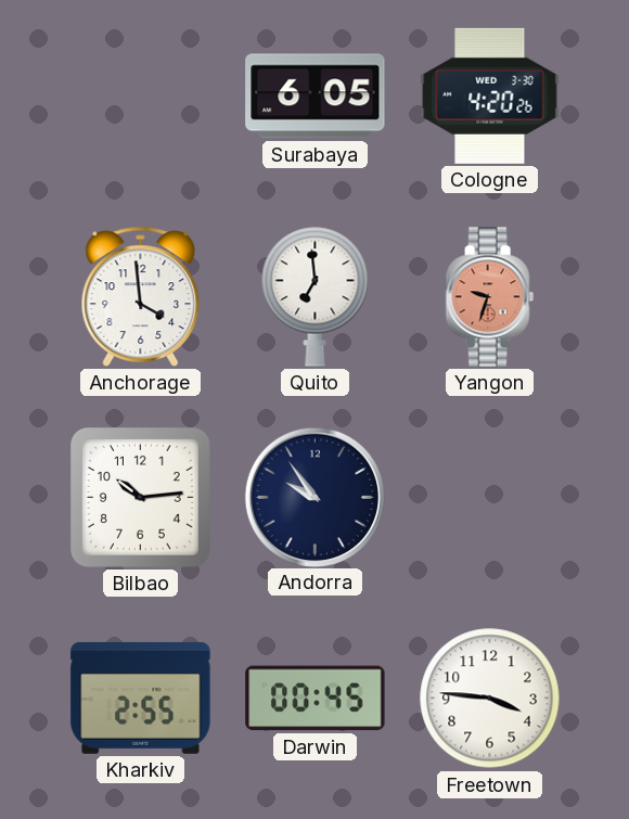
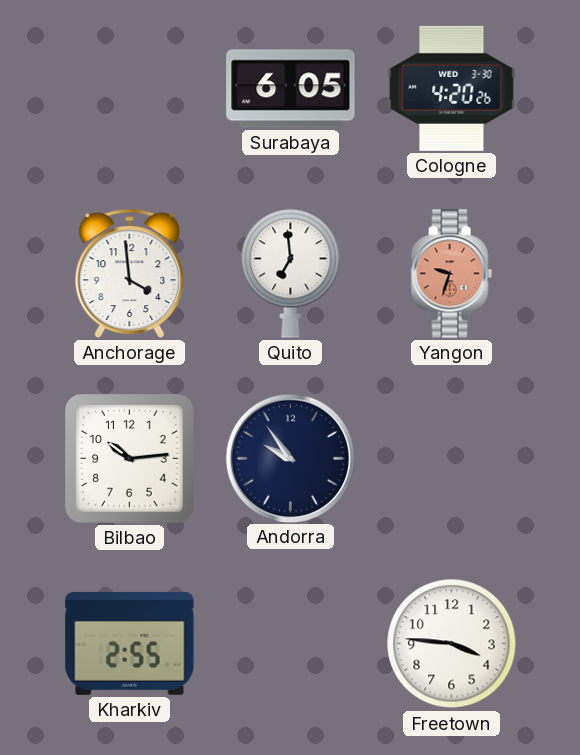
Darwin: 00:45 -> none
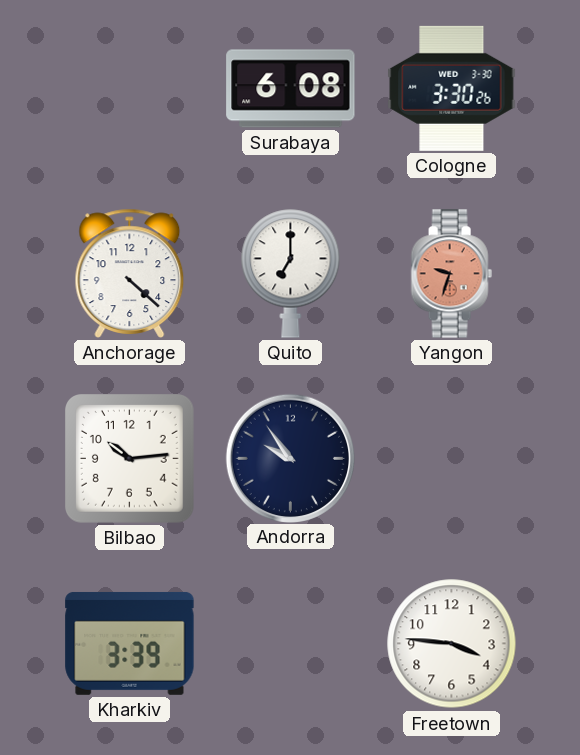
Surabaya: 6:05 -> 6:08
Cologne: 4:20 -> 3:30
Anchorage: 3:59 -> 4:22
Quito: 6:59 -> 7:00
Kharkiv: 2:55 -> 3:39
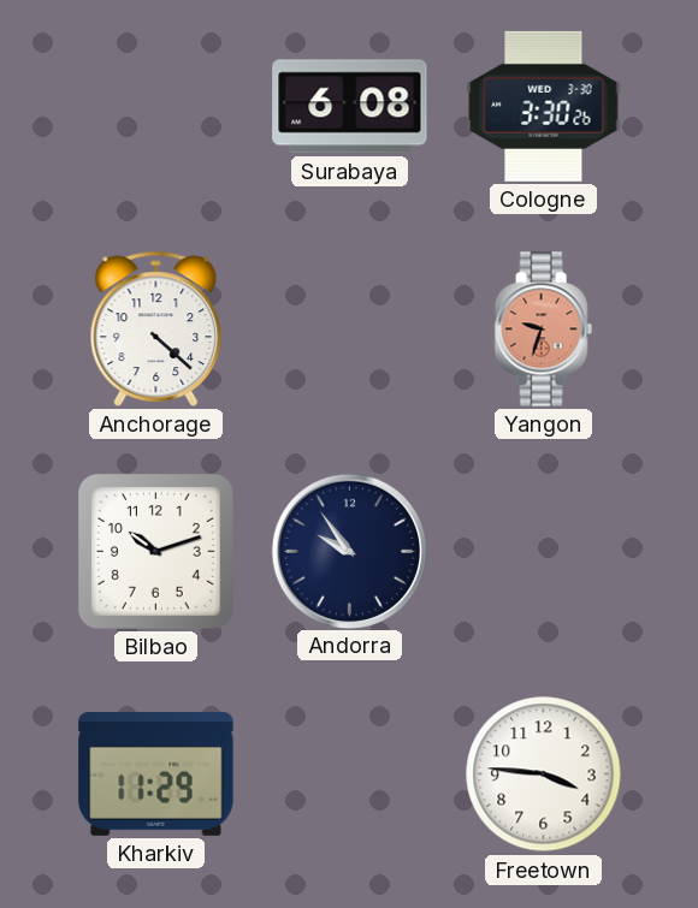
Quito: 7:00 -> none
Bilbao: 10:14 -> 10:12
Kharkiv: 3:39 -> 11:29
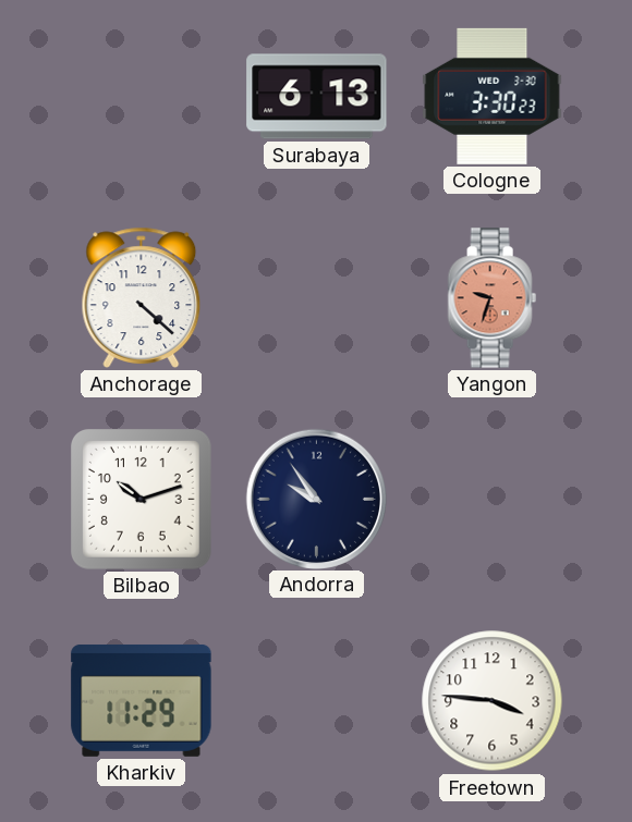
Surabaya: 6:08 -> 6:13
Cologne: 3:30:26 -> 3:30:23
